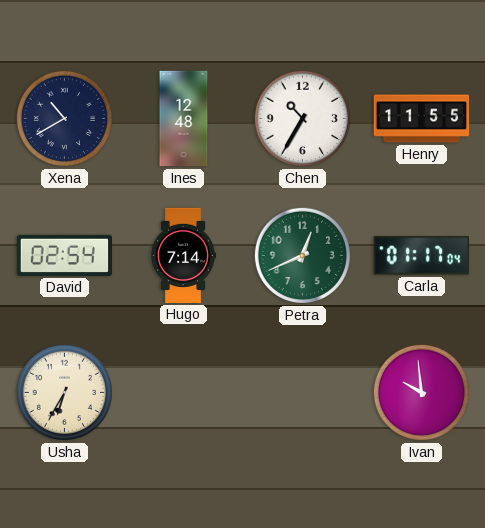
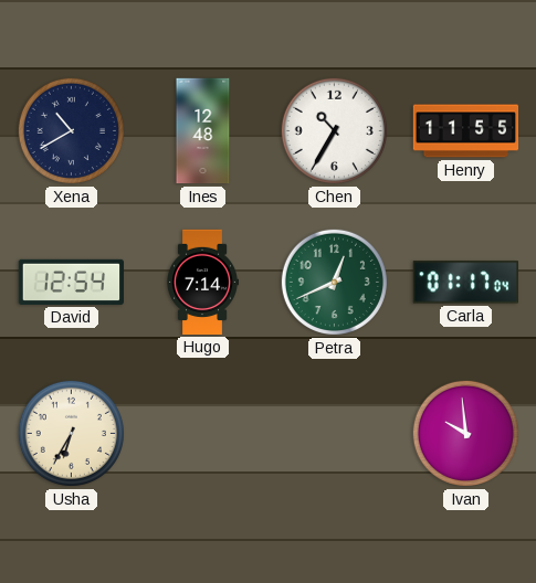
David: 02:54 -> 12:54
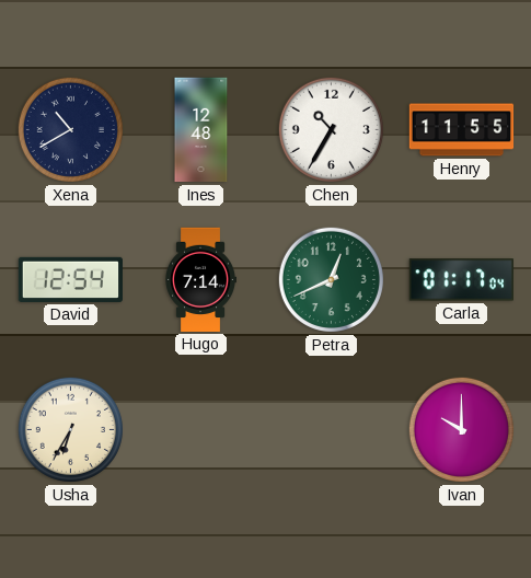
Ivan: 9:59 -> 10:00
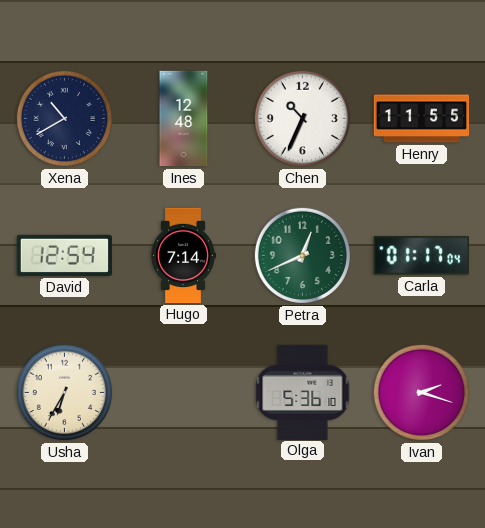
Chen: 10:35 -> 10:34
Olga: none -> 5:36
Ivan: 10:00 -> 2:18
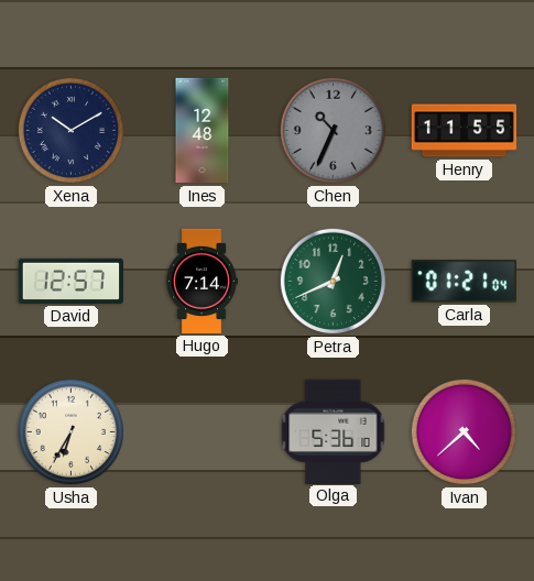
Xena: 10:40 -> 10:10
Chen dial: white -> grey
David: 12:54 -> 12:57
Carla: 01:17 -> 01:21
Ivan: 2:18 -> 4:38
